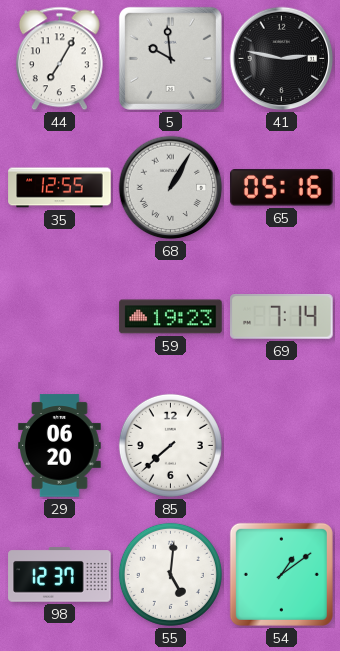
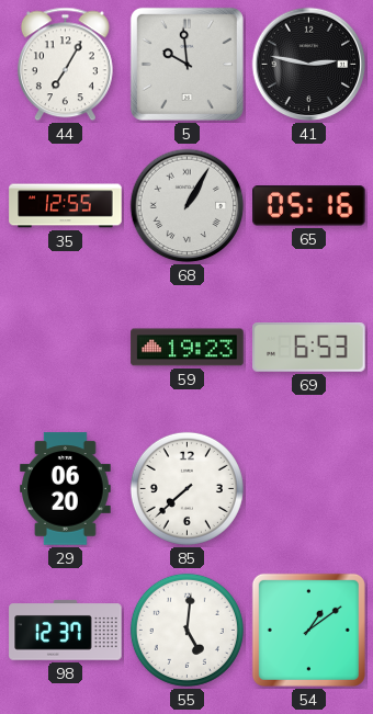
69: 7:14 -> 6:53
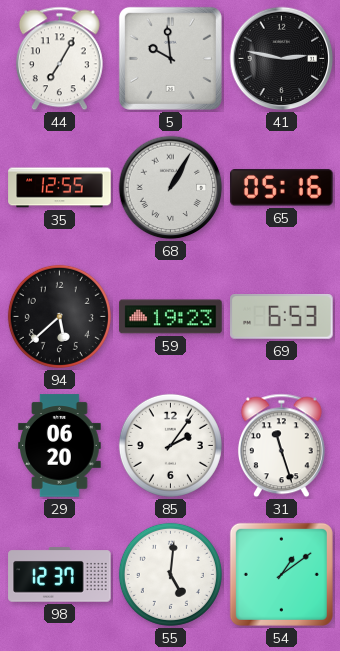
94: none -> 5:38
85: 7:38 -> 2:06
31: none -> 11:27
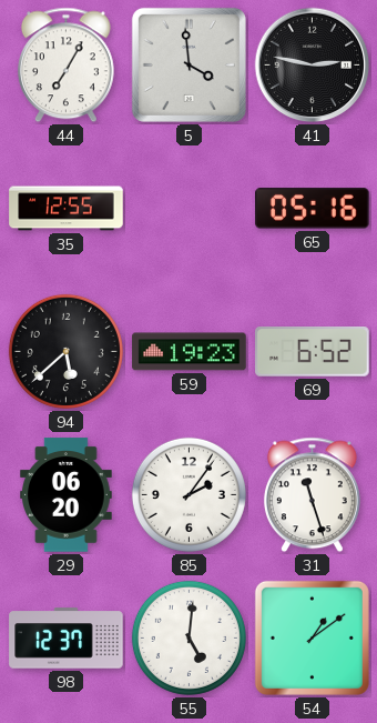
5: 9:59 -> 3:59
68: 1:05 -> none
69: 6:53 -> 6:52
